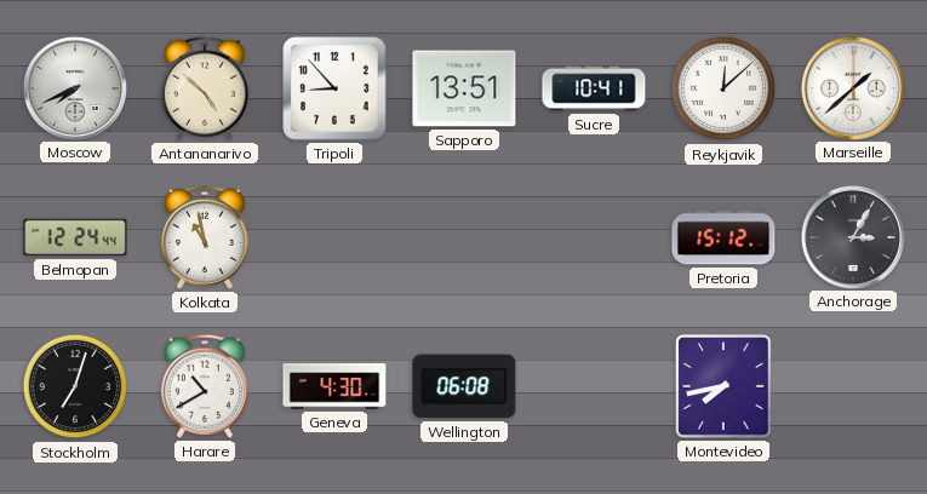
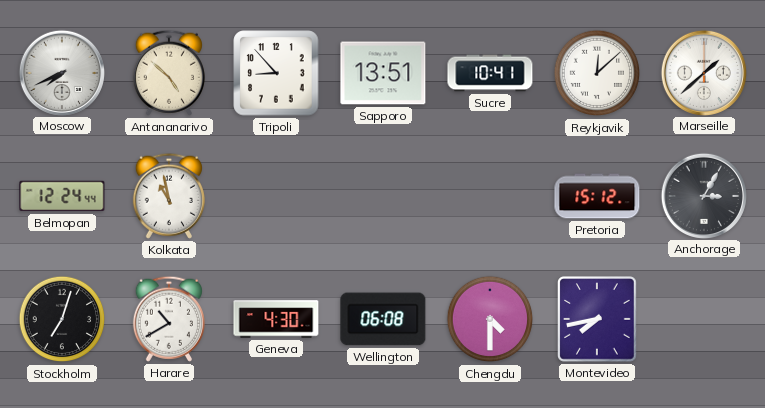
Chengdu: none -> 4:30
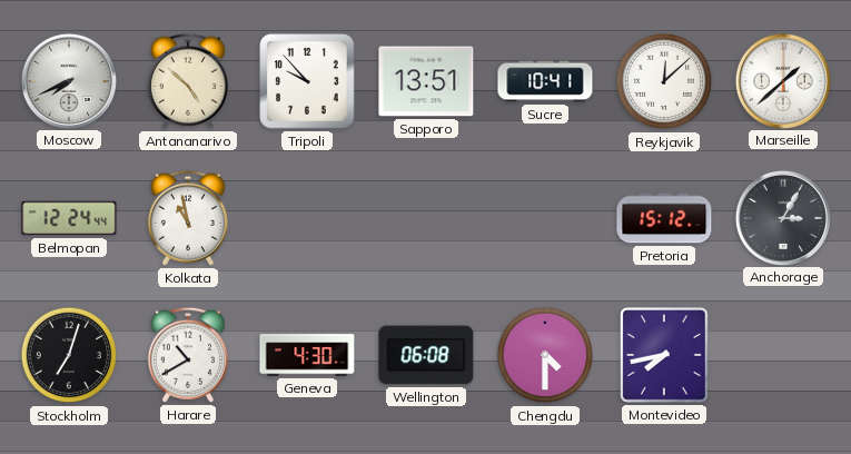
Tripoli: 8:53 -> 9:53
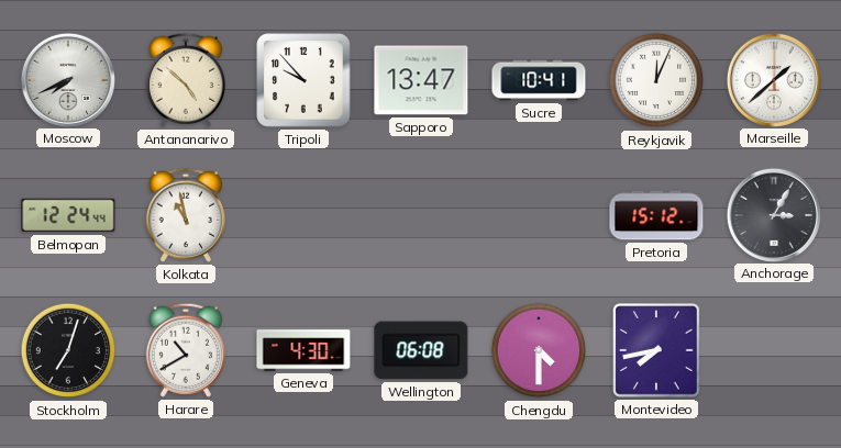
Sapporo: 13:51 -> 13:47
Reykjavik: 12:08 -> 12:04
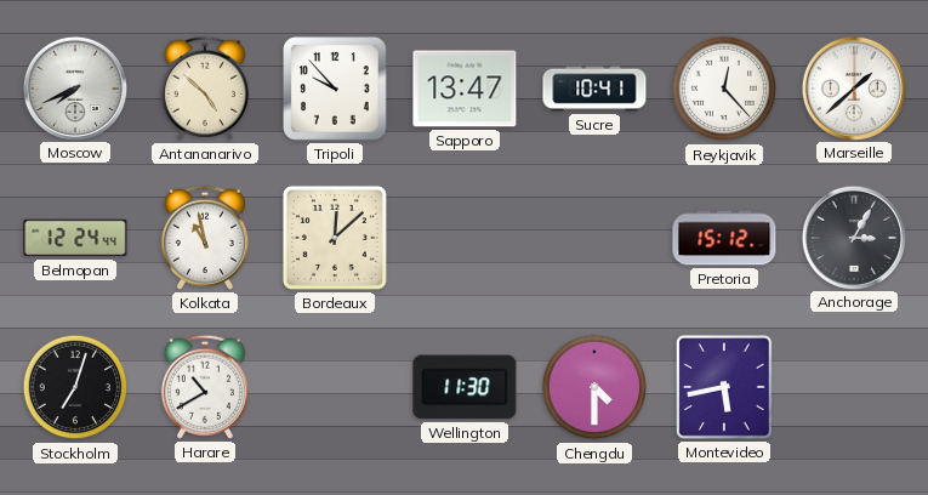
Reykjavik: 12:04 -> 12:23
Bordeaux: none -> 12:08
Geneva: 4:30 -> none
Wellington: 06:08 -> 11:30
Montevideo: 7:43 -> 5:43
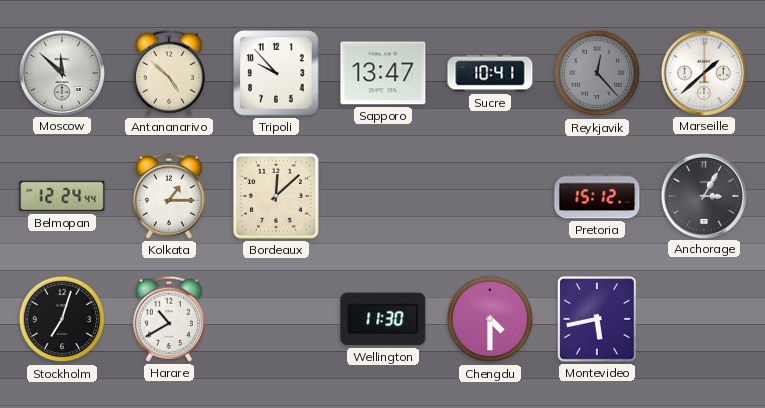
Moscow: 7:41 -> 11:52
Reykjavik dial: white -> grey
Kolkata: 10:58 -> 1:15
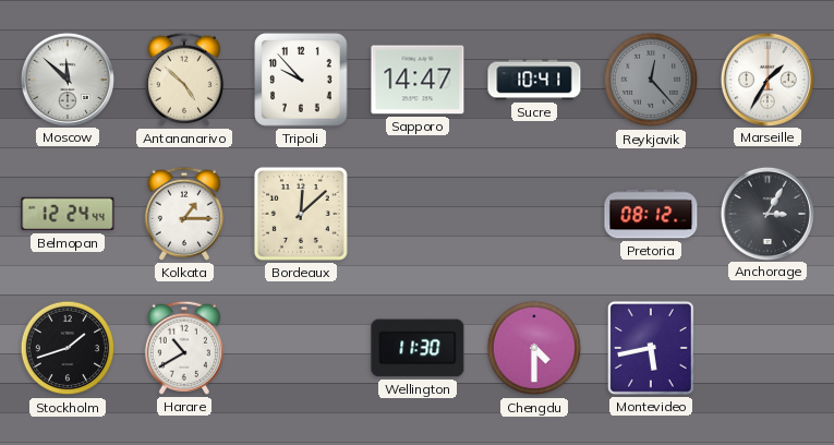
Sapporo: 13:47 -> 14:47
Marseille: 1:38 -> 1:35
Pretoria: 15:12 -> 08:12
Stockholm: 7:03 -> 1:42
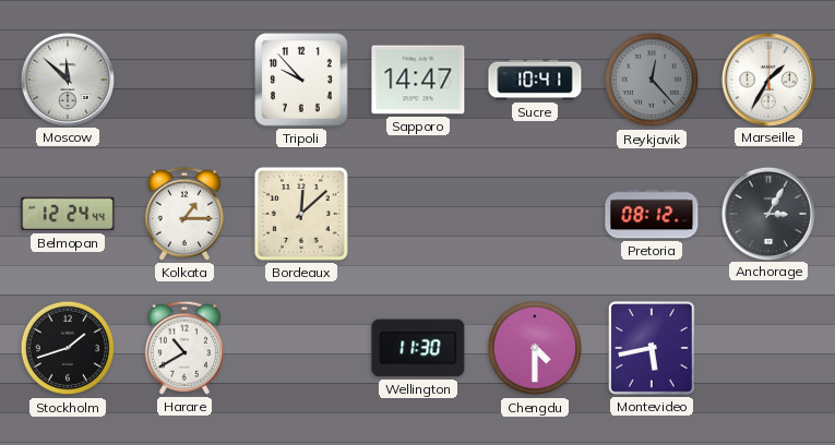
Antananarivo: 4:52 -> none
